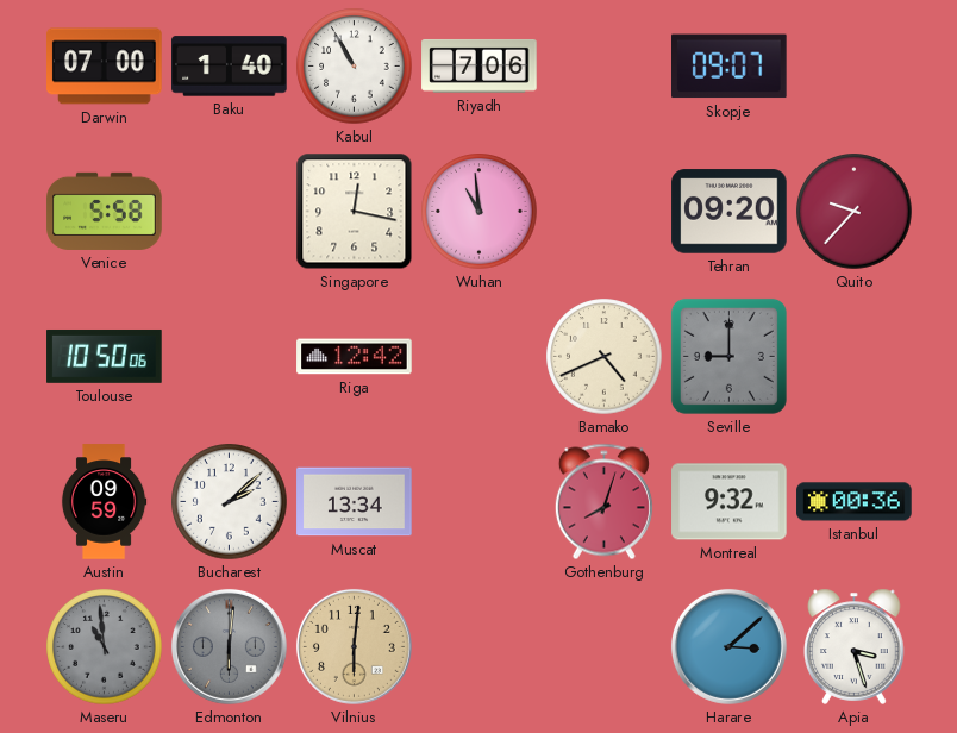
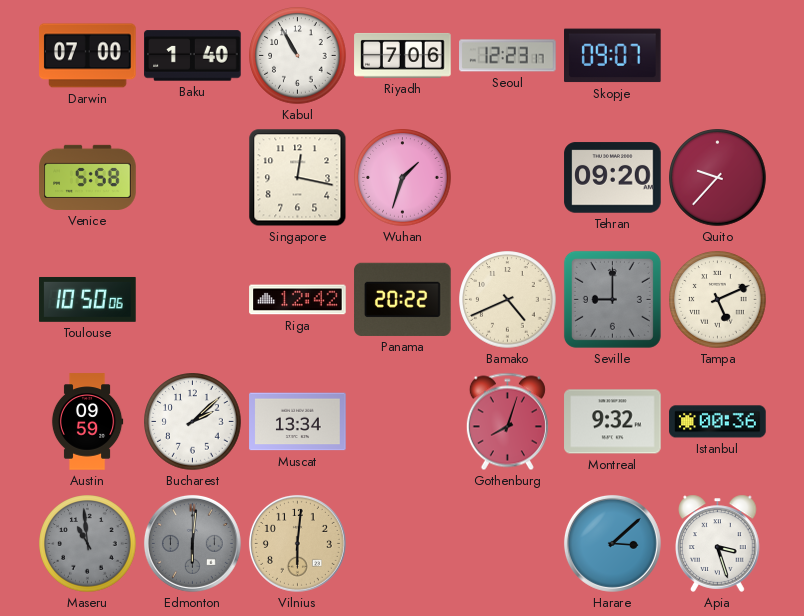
Seoul: none -> 12:23
Wuhan: 10:59 -> 1:33
Panama: none -> 20:22
Tampa: none -> 5:11
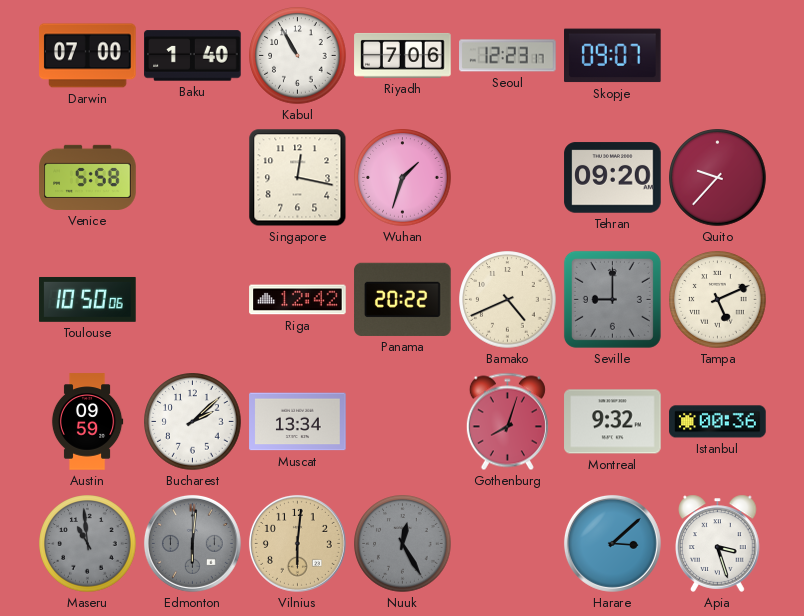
Nuuk: none -> 12:25
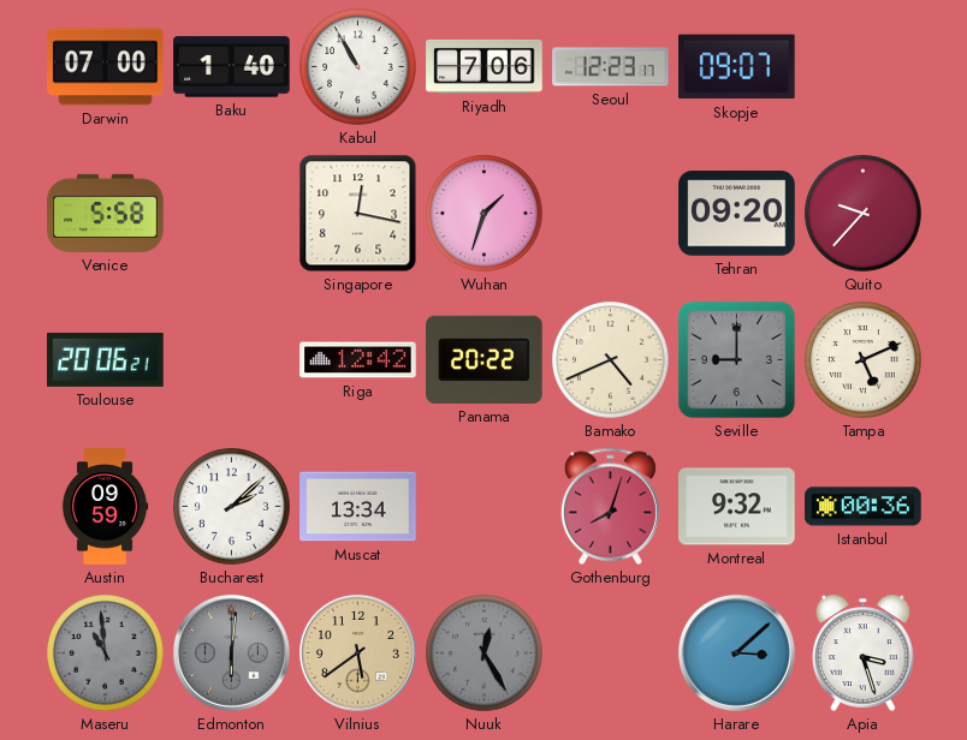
Toulouse: 10:50 -> 20:06
Vilnius: 6:01 -> 5:39
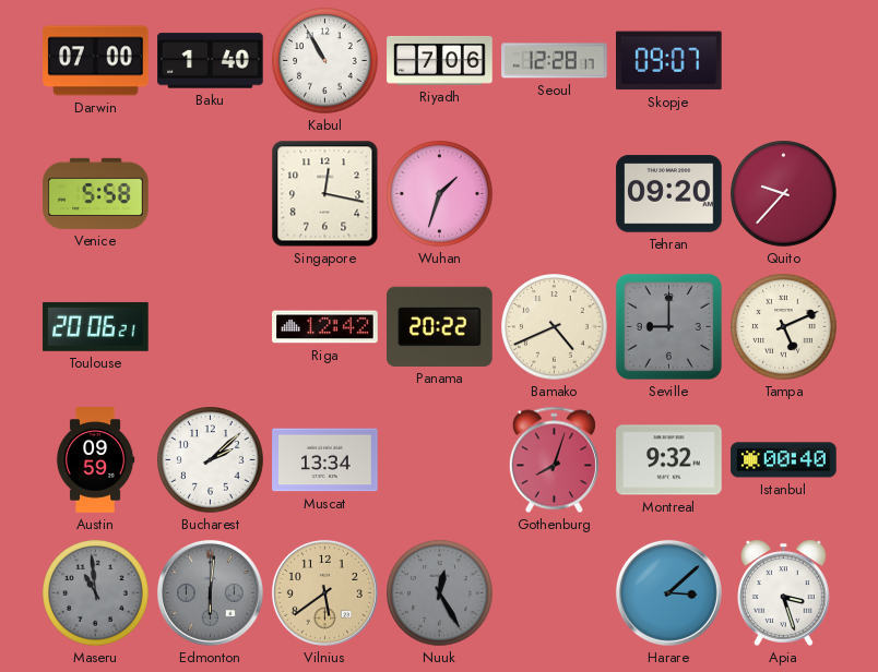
Seoul: 12:23 -> 12:28
Istanbul: 00:36 -> 00:40
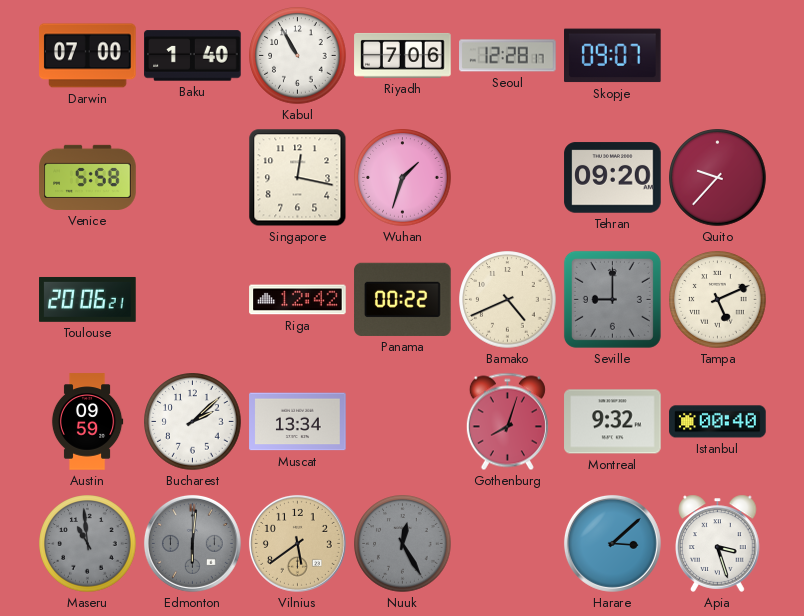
Panama: 20:22 -> 00:22
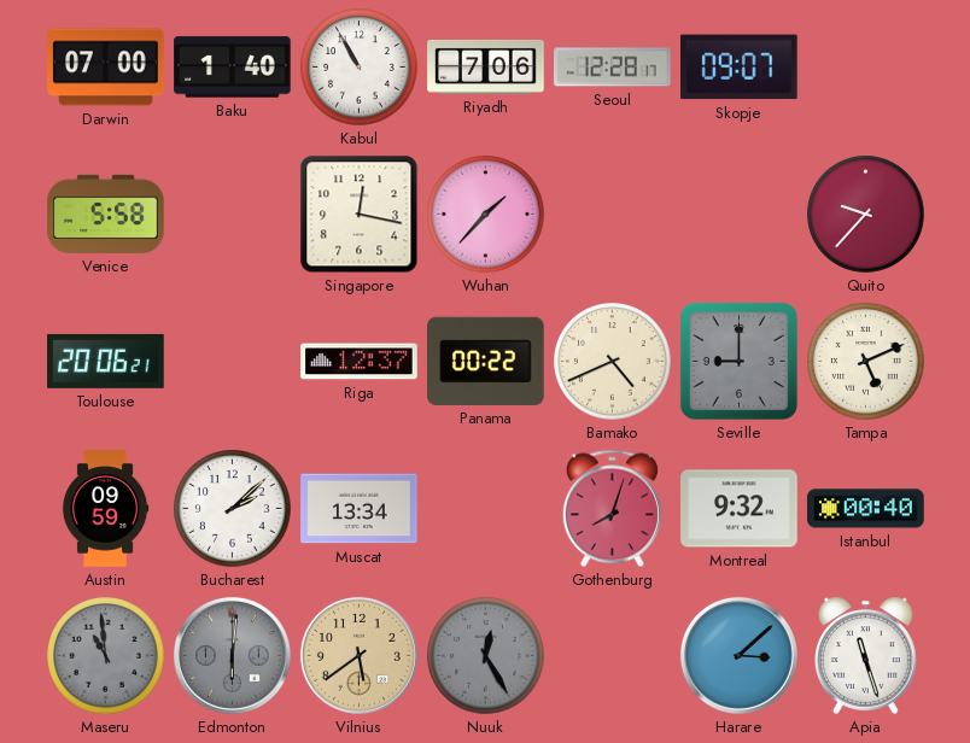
Wuhan: 1:33 -> 1:37
Tehran: 09:20 -> none
Riga: 12:42 -> 12:37
Apia: 3:27 -> 11:27
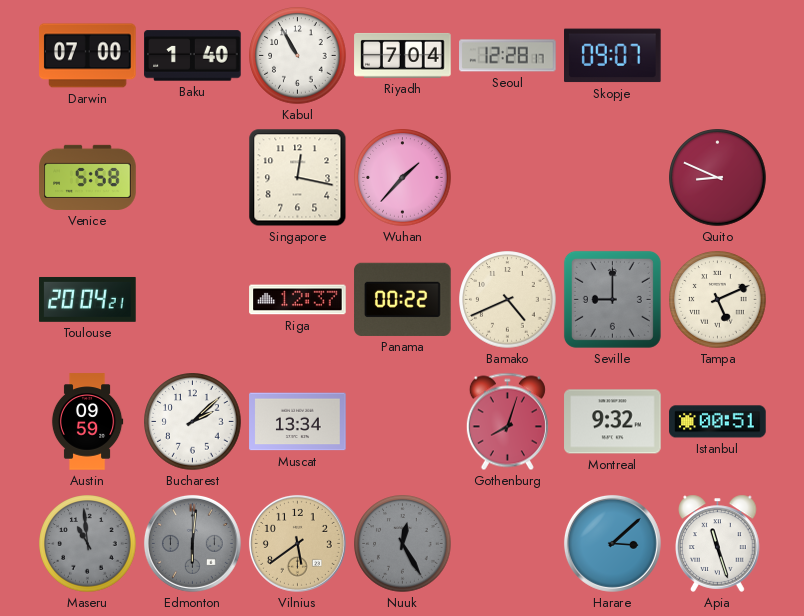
Riyadh: 7:06 -> 7:04
Quito: 9:37 -> 8:49
Toulouse: 20:06 -> 20:04
Istanbul: 00:40 -> 00:51
